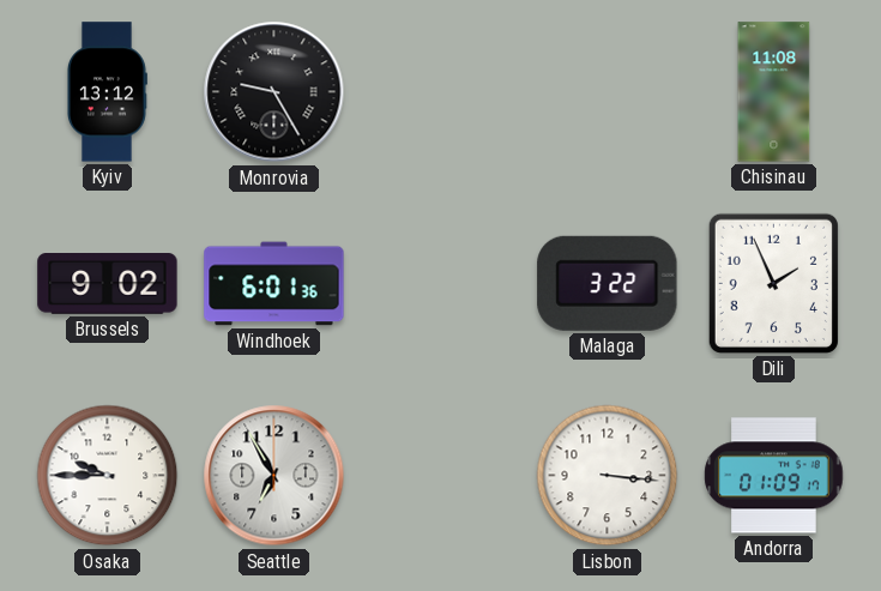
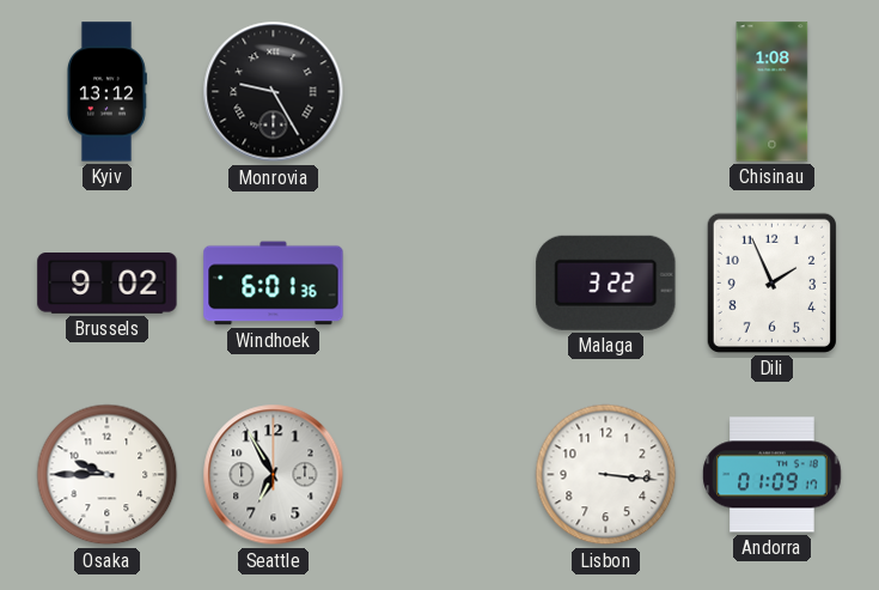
Chisinau: 11:08 -> 1:08
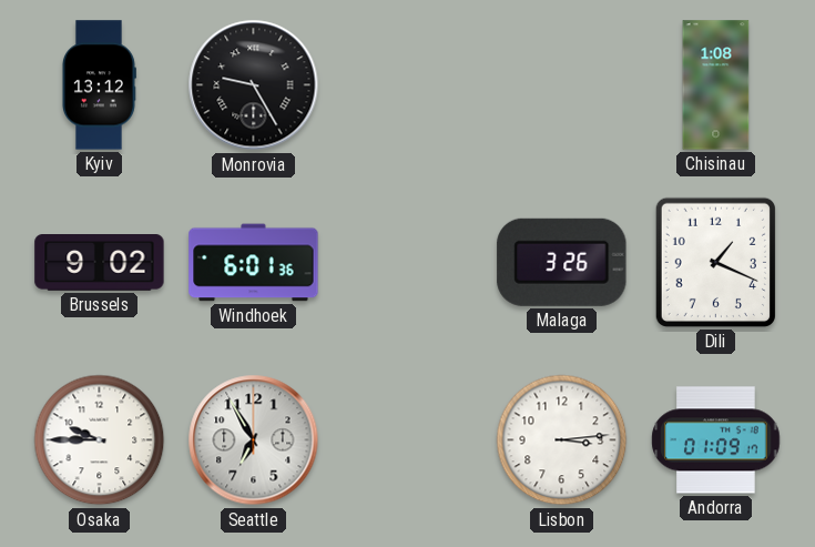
Malaga: 3:22 -> 3:26
Dili: 1:56 -> 1:19
Lisbon: 3:16 -> 3:14
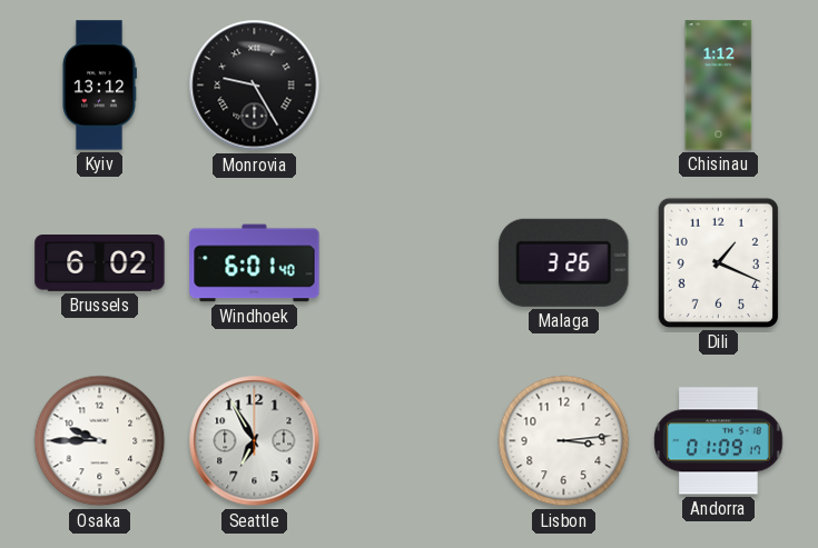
Chisinau: 1:08 -> 1:12
Brussels: 9:02 -> 6:02
Windhoek: 6:01:36 -> 6:01:40
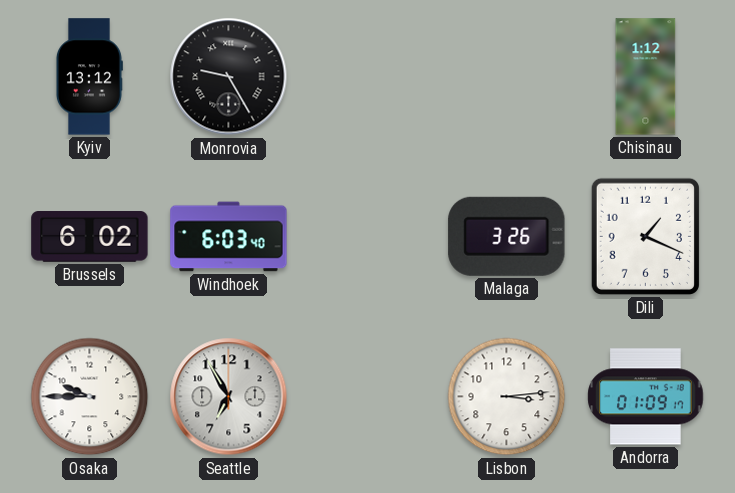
Windhoek: 6:01 -> 6:03
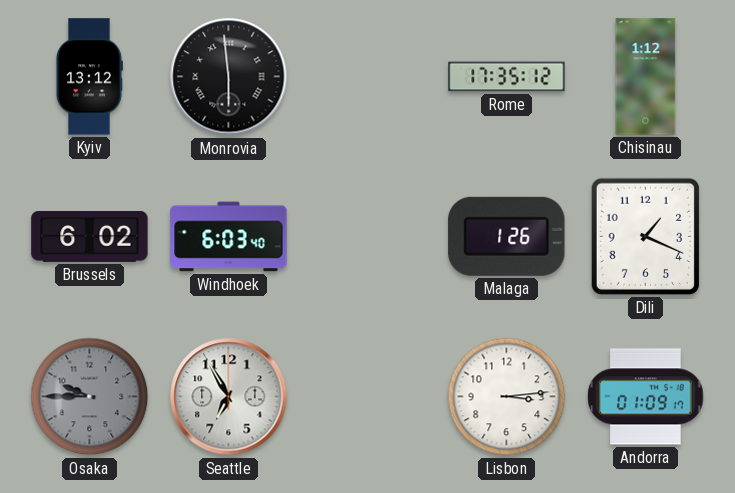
Monrovia: 9:25 -> 5:59
Rome: none -> 17:35
Malaga: 3:26 -> 1:26
Osaka dial: white -> grey
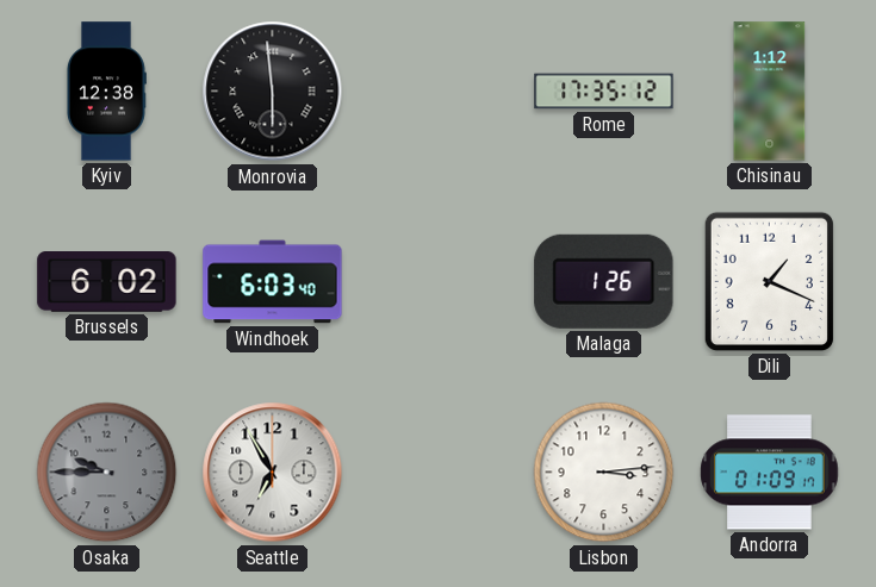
Kyiv: 13:12 -> 12:38
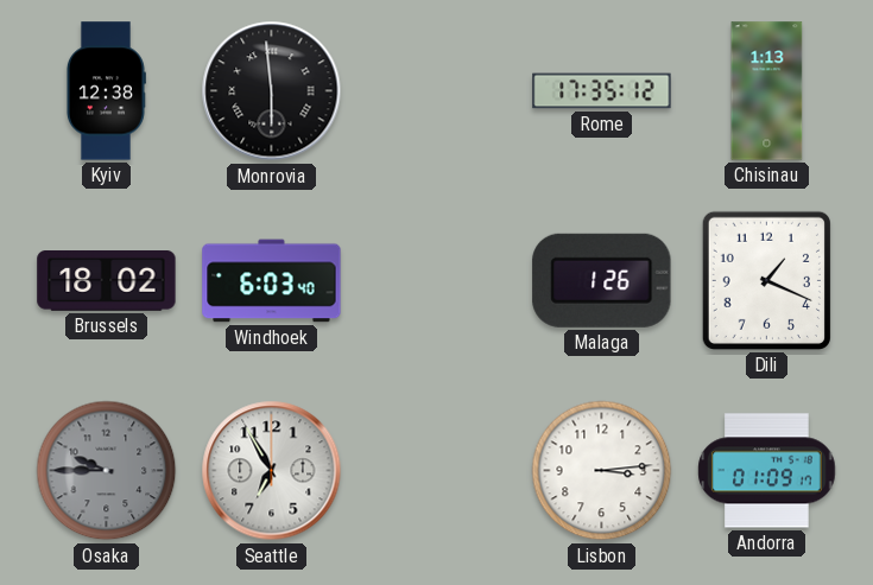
Chisinau: 1:12 -> 1:13
Brussels: 6:02 -> 18:02
